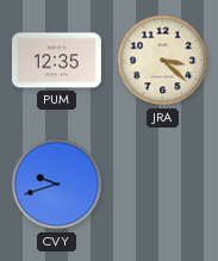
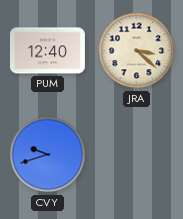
PUM: 12:35 -> 12:40
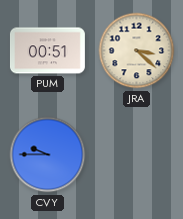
PUM: 12:40 -> 00:51
CVY: 9:42 -> 9:45
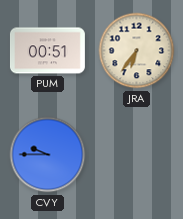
JRA: 3:22 -> 6:36
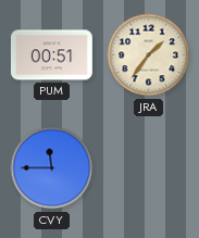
JRA: 6:36 -> 1:36
CVY: 9:45 -> 11:45
